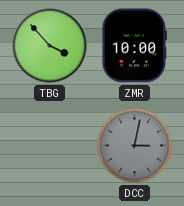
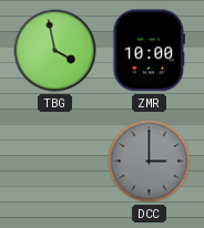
TBG: 3:53 -> 3:58
DCC: 3:02 -> 3:00
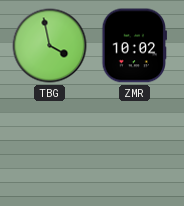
ZMR: 10:00 -> 10:02
DCC: 3:00 -> none
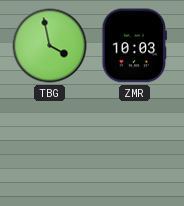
ZMR: 10:02 -> 10:03
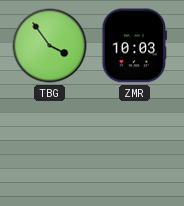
TBG: 3:58 -> 3:54
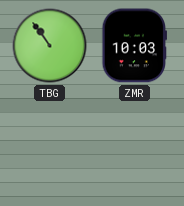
TBG: 3:54 -> 10:54
